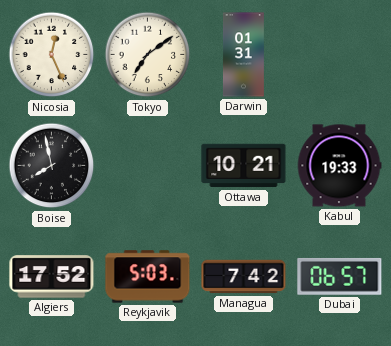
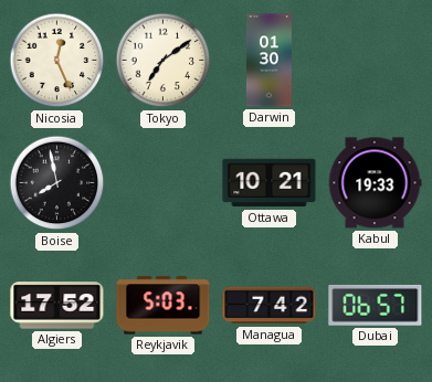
Darwin: 01:31 -> 01:30
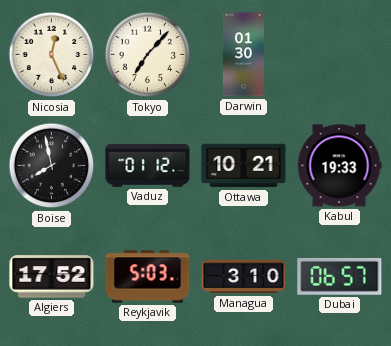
Tokyo: 7:09 -> 7:07
Vaduz: none -> 01:12
Managua: 7:42 -> 3:10
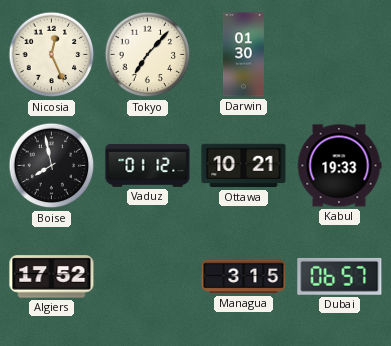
Reykjavik: 5:03 -> none
Managua: 3:10 -> 3:15
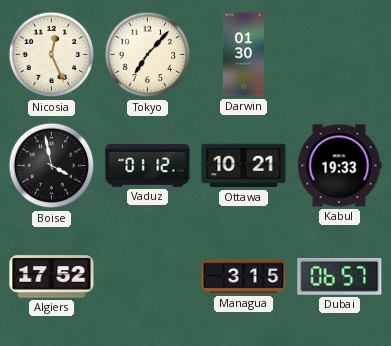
Boise: 7:58 -> 3:58
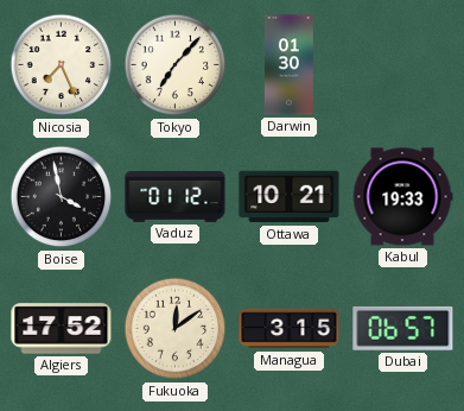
Nicosia: 12:26 -> 7:26
Fukuoka: none -> 12:09
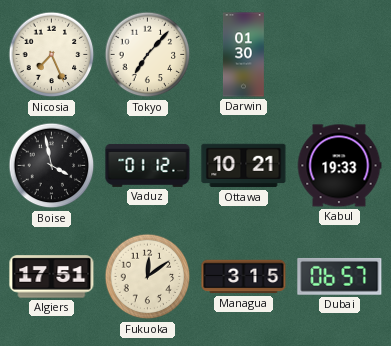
Algiers: 17:52 -> 17:51
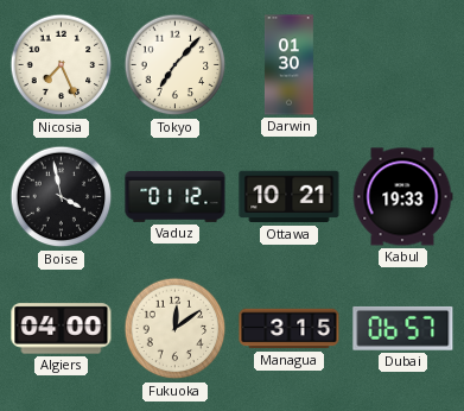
Algiers: 17:51 -> 04:00
